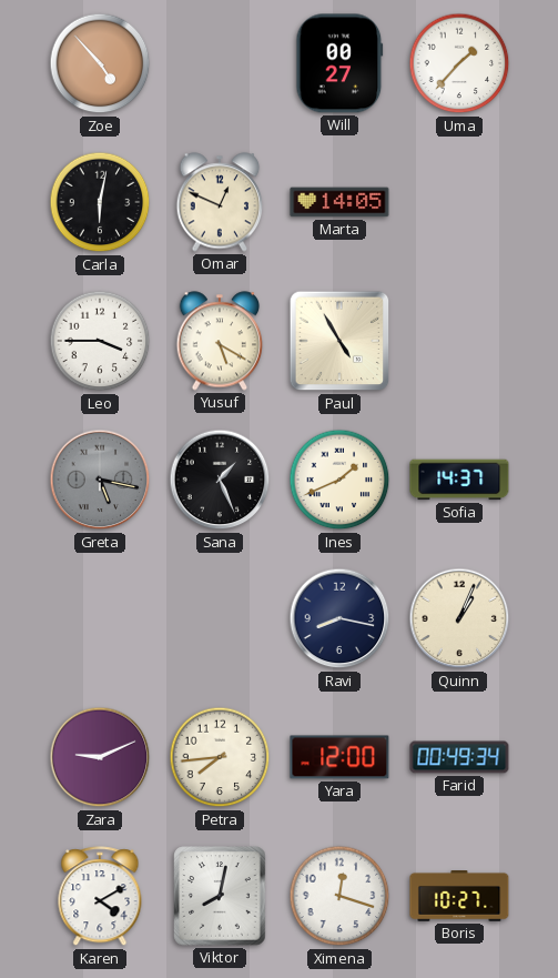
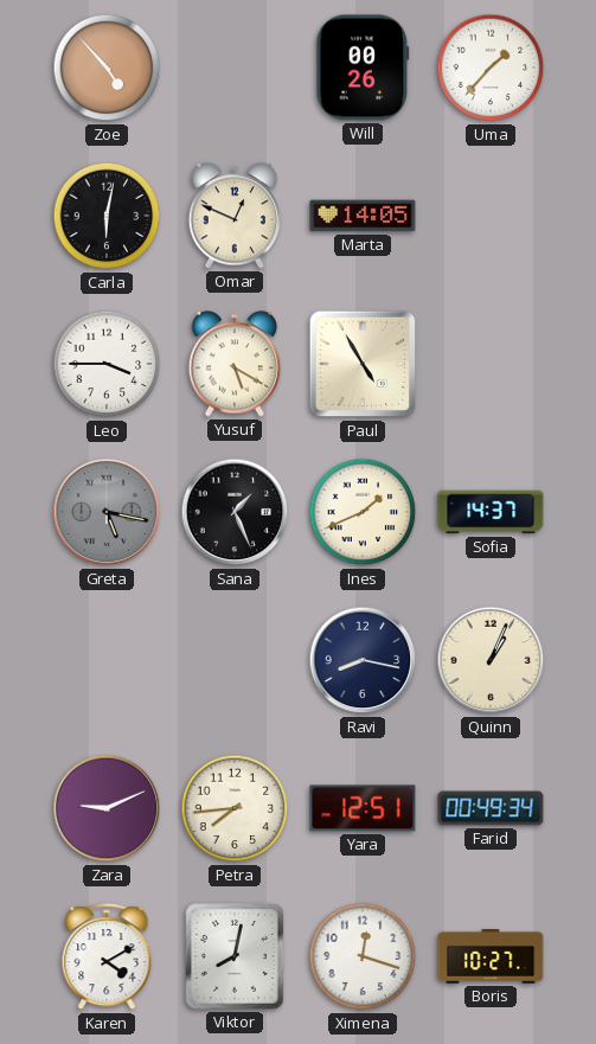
Will: 00:27 -> 00:26
Yara: 12:00 -> 12:51
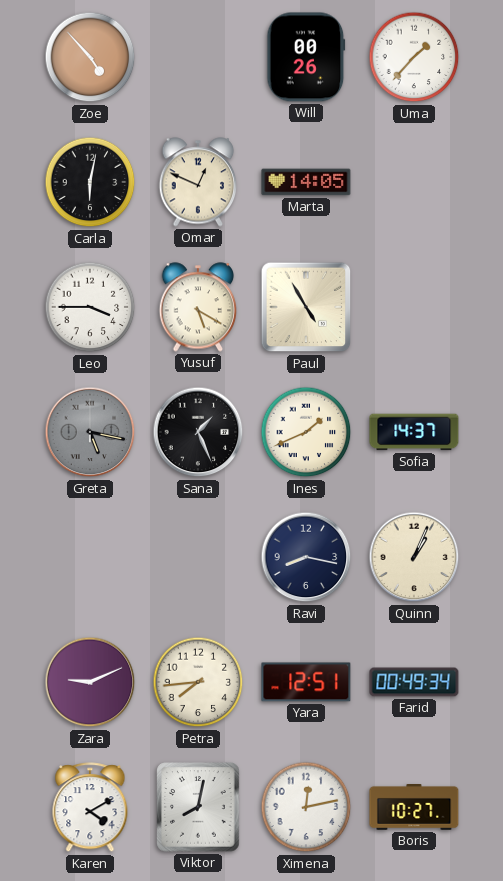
Ximena: 12:18 -> 12:13
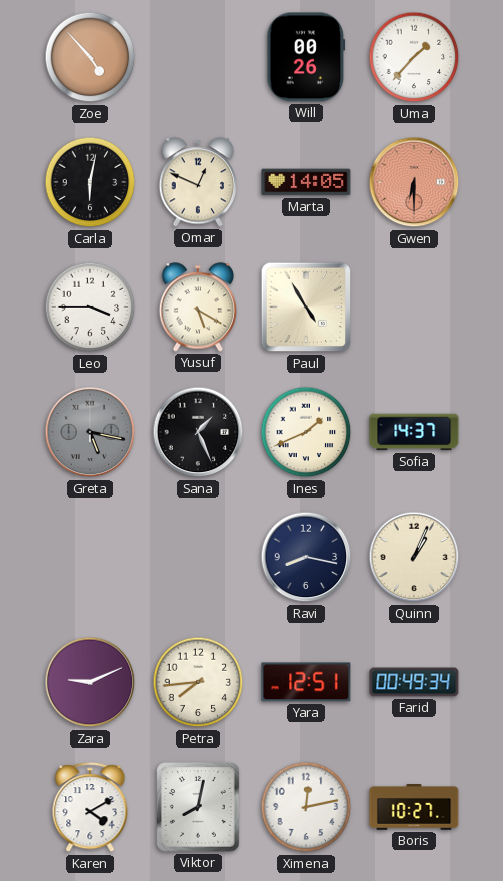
Gwen: none -> 6:30
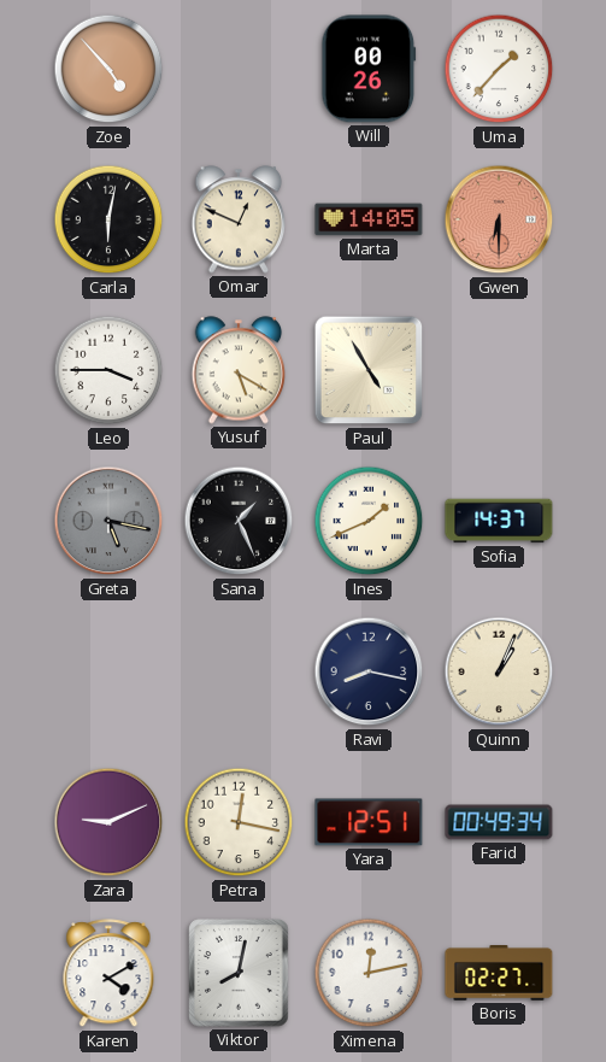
Petra: 7:44 -> 12:17
Boris: 10:27 -> 02:27
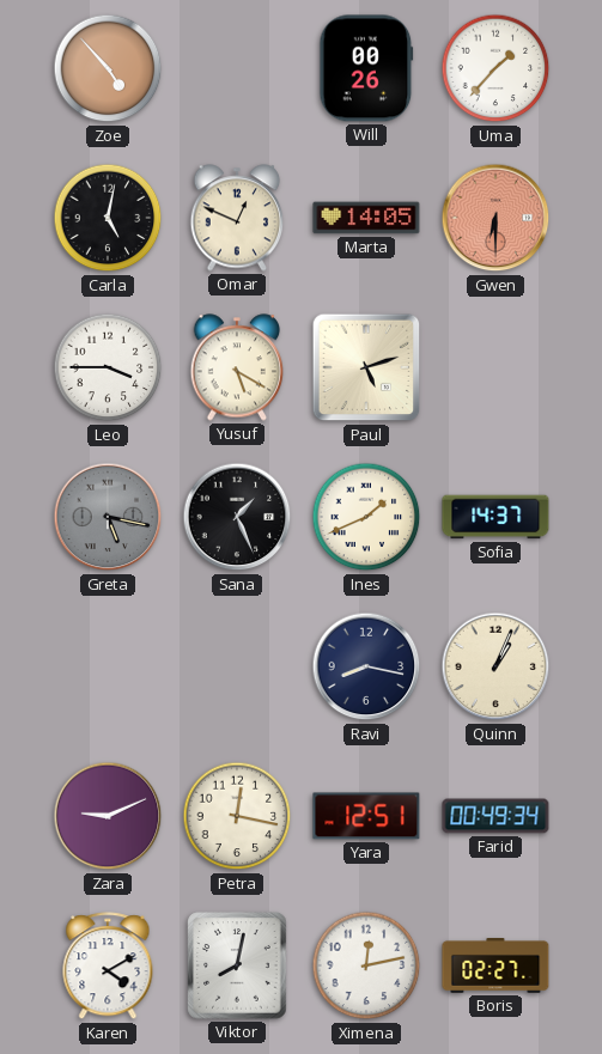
Carla: 6:02 -> 5:02
Paul: 4:55 -> 5:12
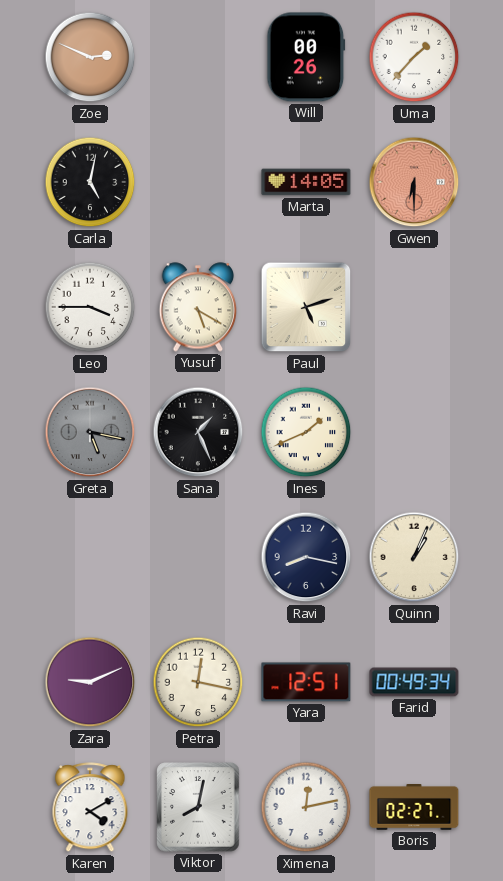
Zoe: 4:53 -> 2:49
Omar: 12:49 -> none
Sofia: 14:37 -> none
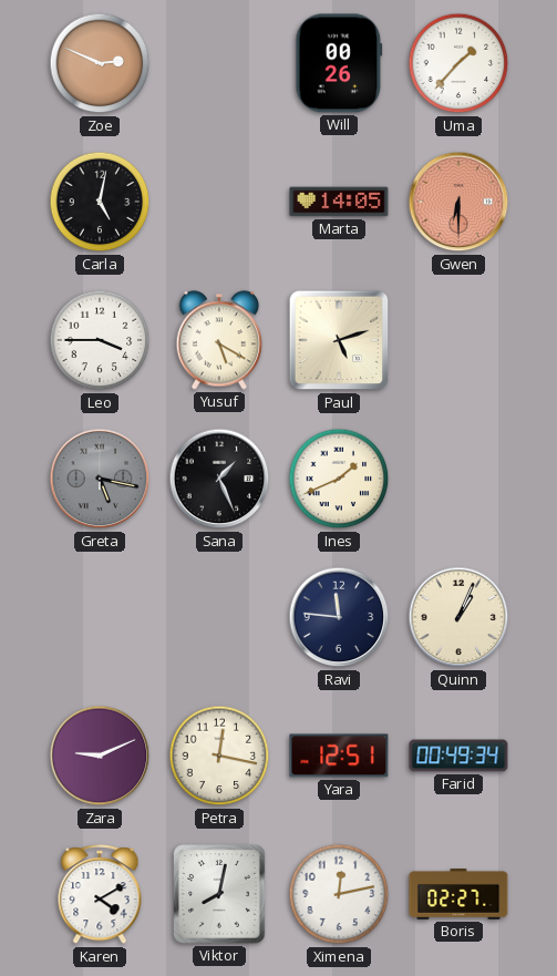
Ravi: 8:17 -> 11:46
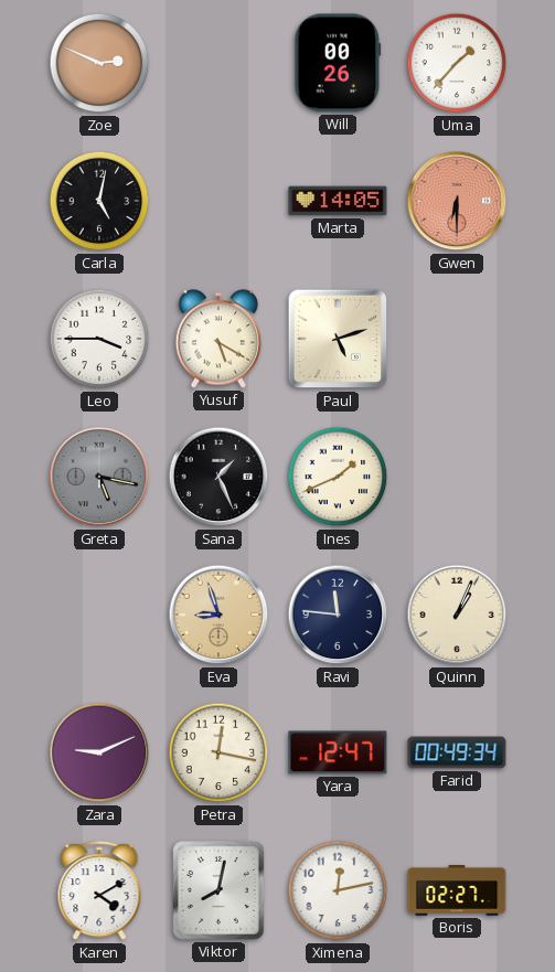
Eva: none -> 8:57
Yara: 12:51 -> 12:47
